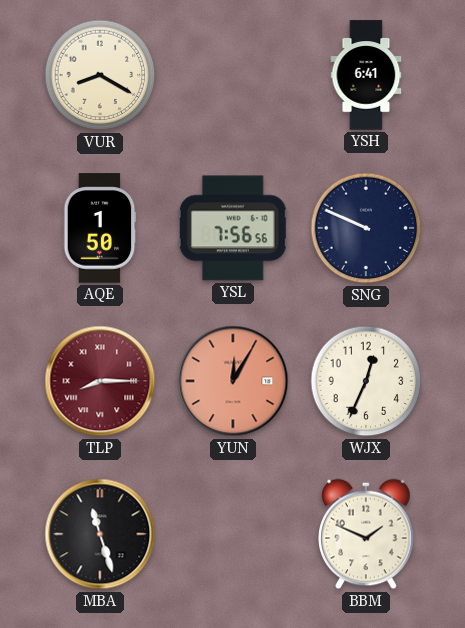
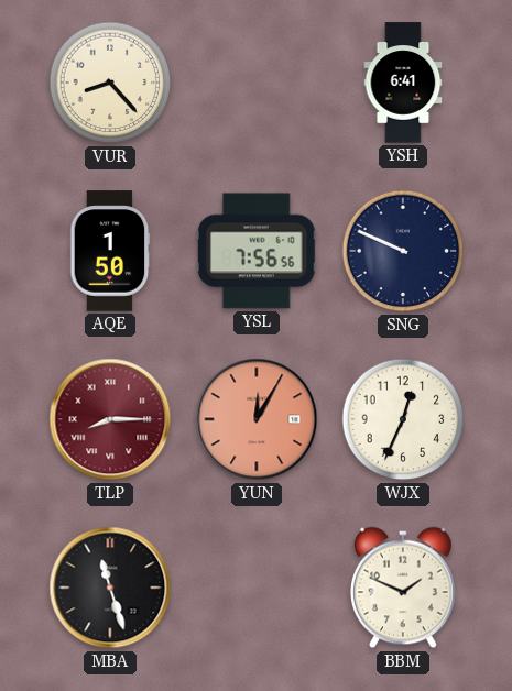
VUR: 8:20 -> 8:23
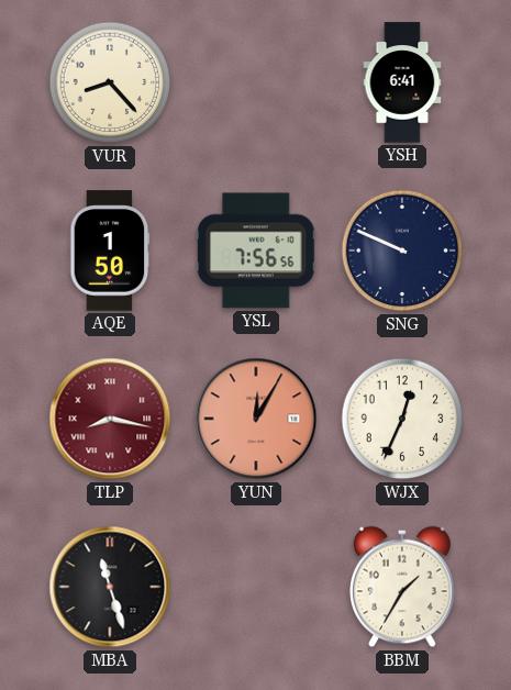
TLP: 8:15 -> 8:17
BBM: 1:49 -> 1:35
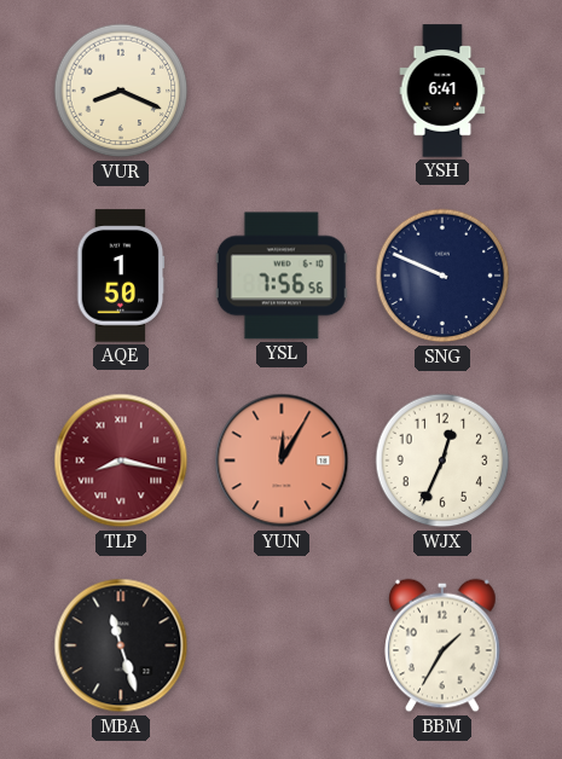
VUR: 8:23 -> 8:19
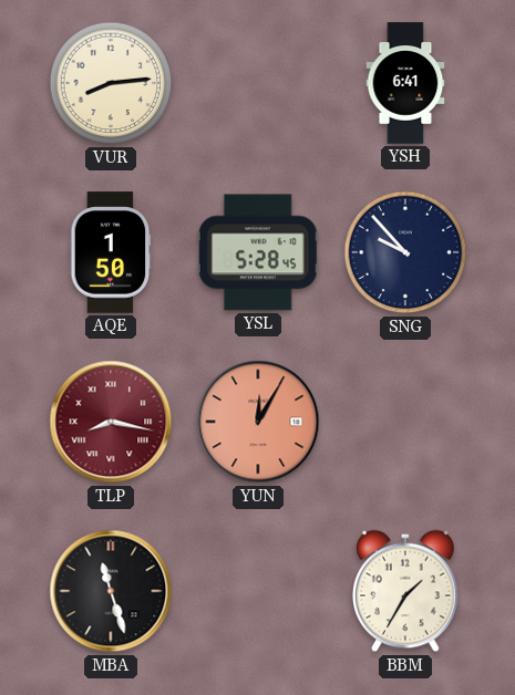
VUR: 8:19 -> 8:14
YSL: 7:56 -> 5:28
SNG: 9:49 -> 9:53
WJX: 12:34 -> none
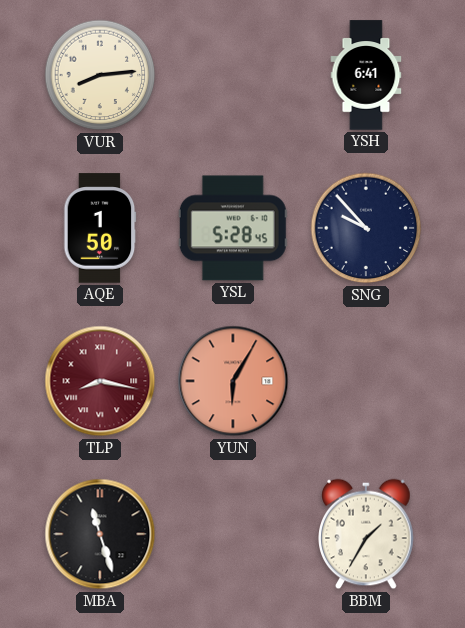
YUN: 12:05 -> 6:05
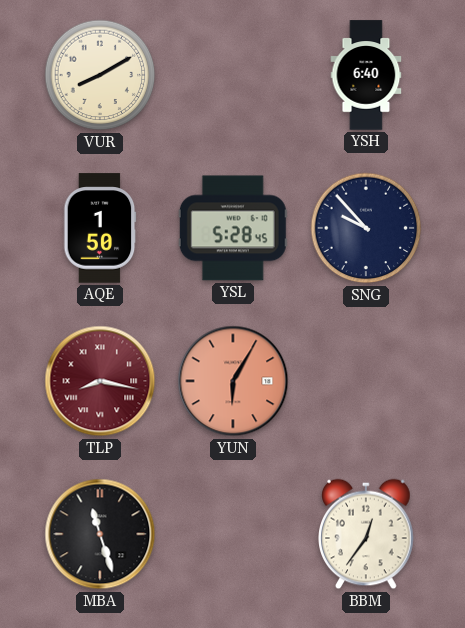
VUR: 8:14 -> 8:10
YSH: 6:41 -> 6:40
BBM: 1:35 -> 12:36
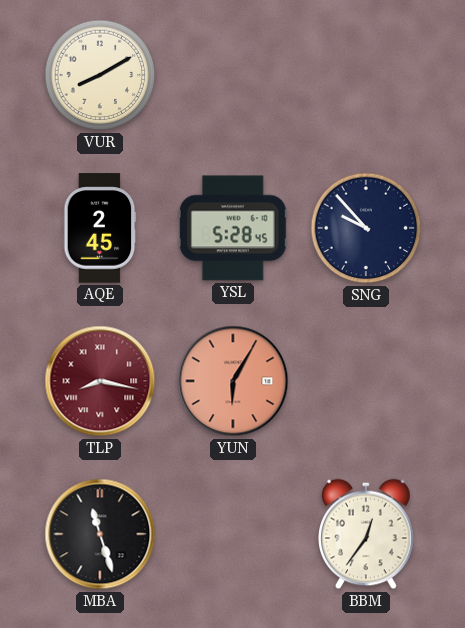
YSH: 6:40 -> none
AQE: 1:50 -> 2:45
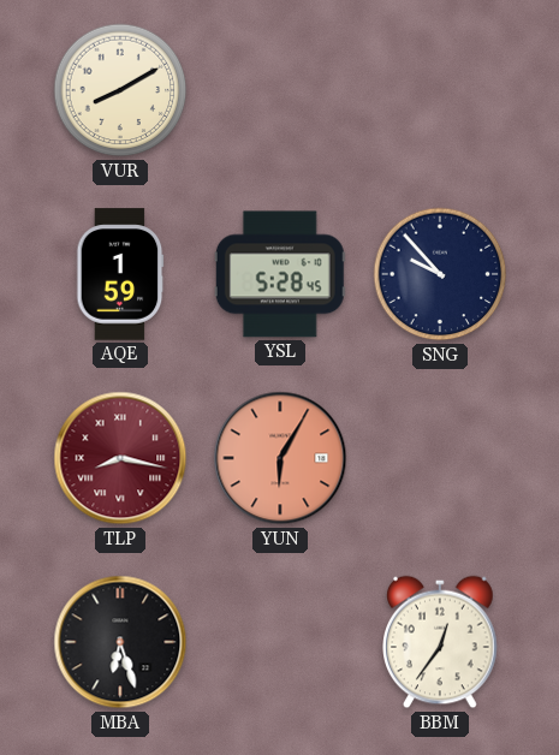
AQE: 2:45 -> 1:59
MBA: 11:27 -> 6:27
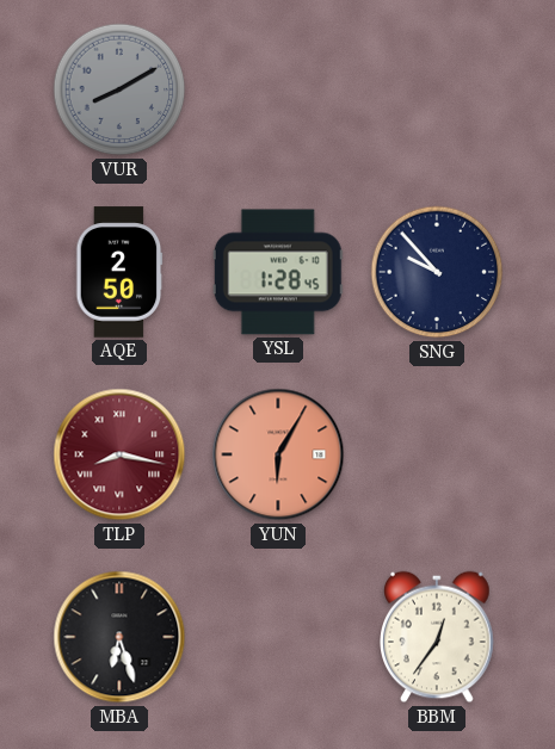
VUR dial: cream -> grey
AQE: 1:59 -> 2:50
YSL: 5:28 -> 1:28
